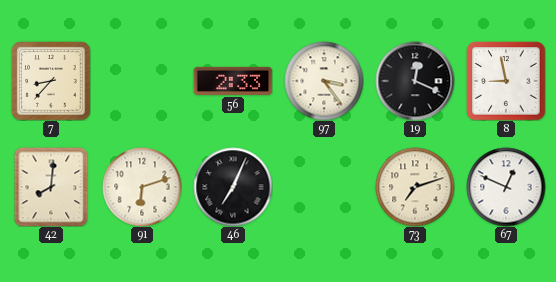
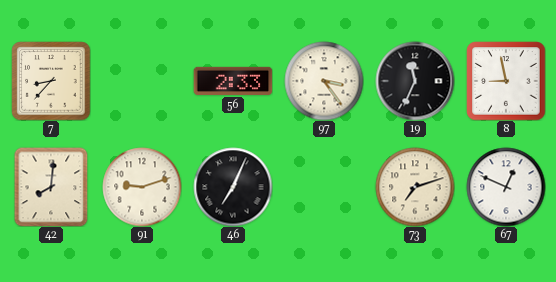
19: 12:19 -> 11:34
91: 6:12 -> 9:12
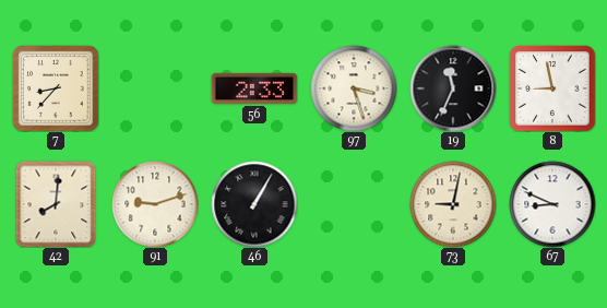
97: 3:24 -> 3:27
46: 7:04 -> 1:05
73: 7:12 -> 9:02
67: 12:49 -> 8:49
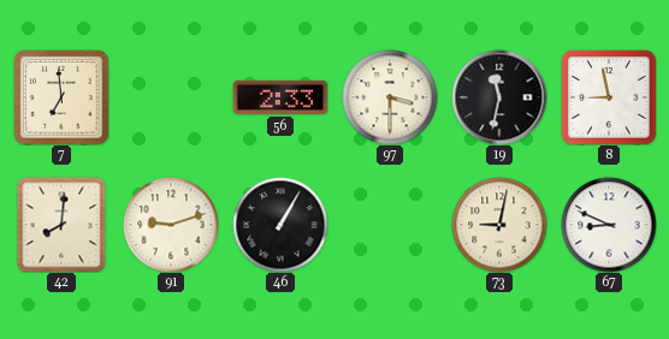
7: 8:37 -> 6:59
97: 3:27 -> 3:30
19: 11:34 -> 11:32
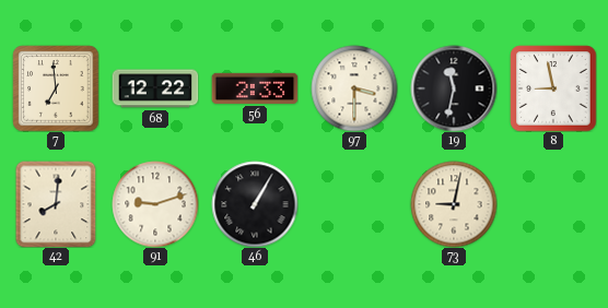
68: none -> 12:22
67: 8:49 -> none
